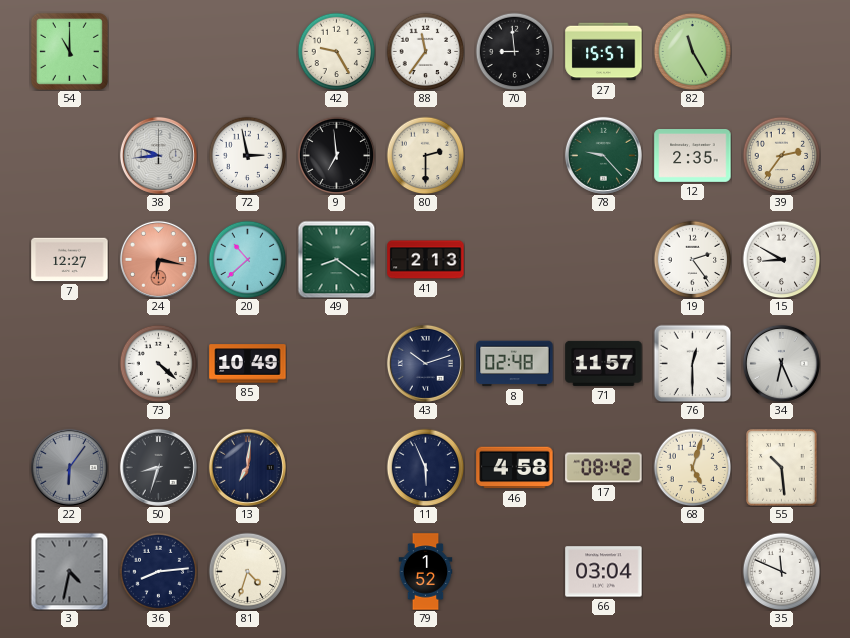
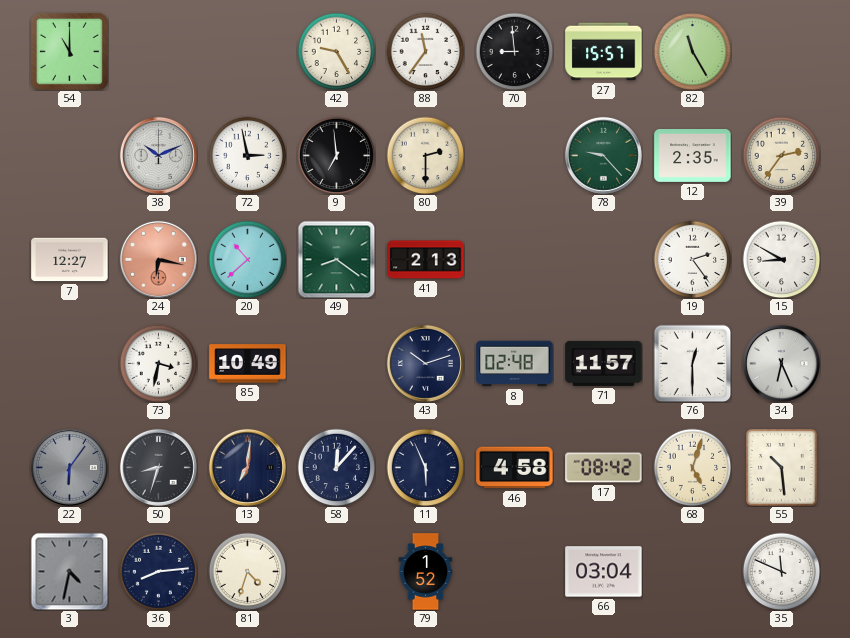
38: 9:44 -> 10:11
73: 4:22 -> 3:32
58: none -> 12:07
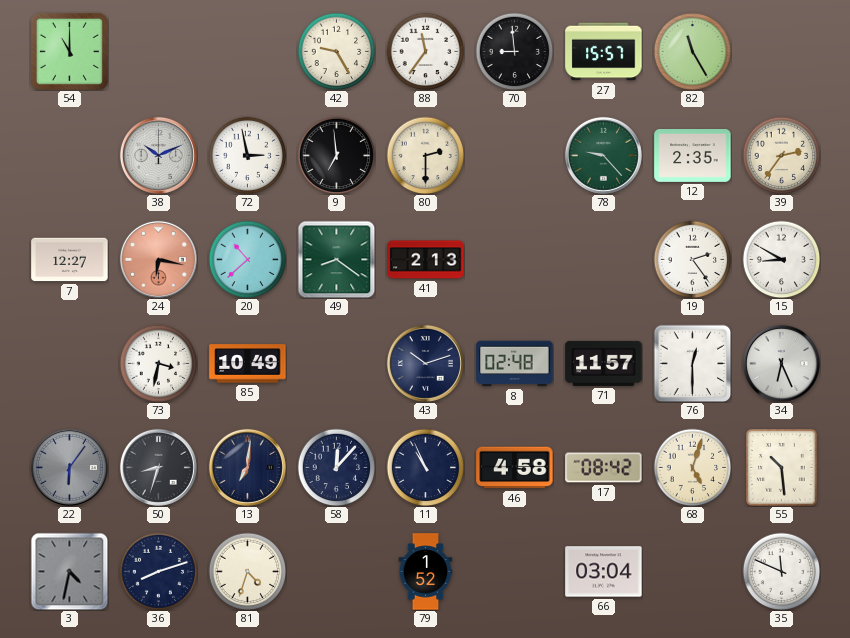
11: 5:56 -> 10:56
36: 8:14 -> 8:12
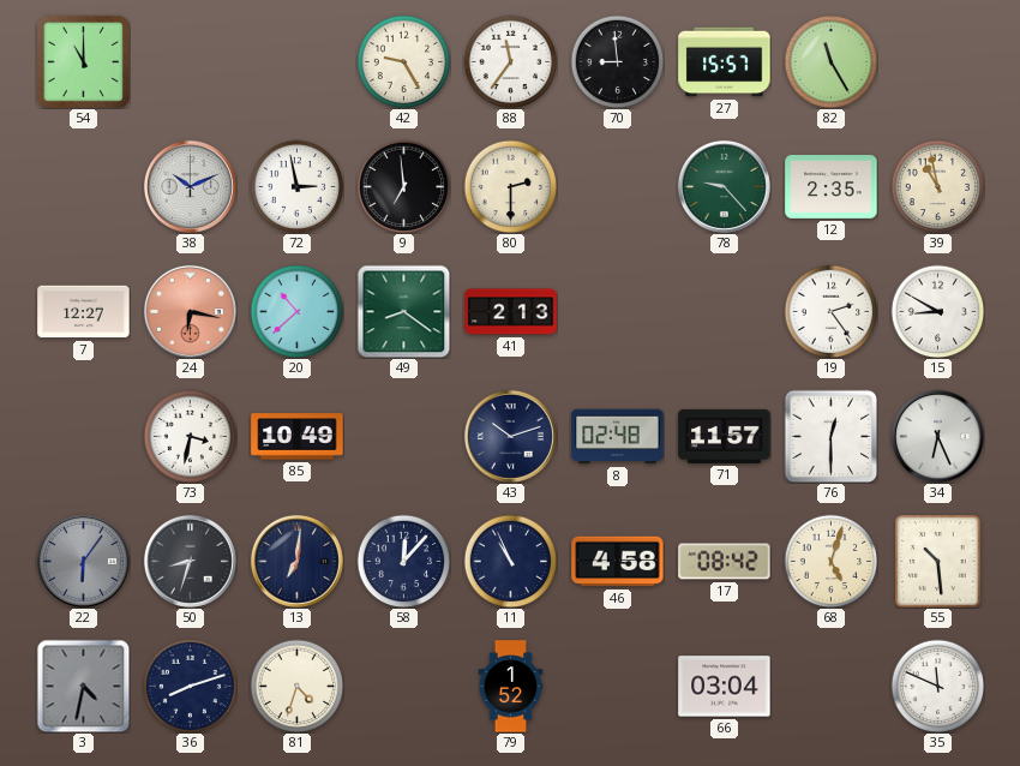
39: 2:36 -> 10:58
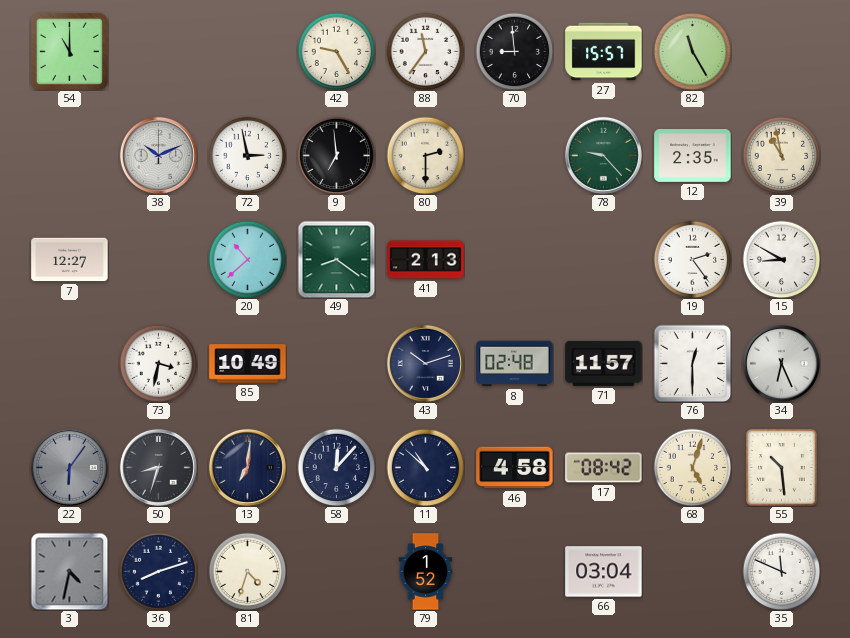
24: 6:17 -> none
11: 10:56 -> 10:52
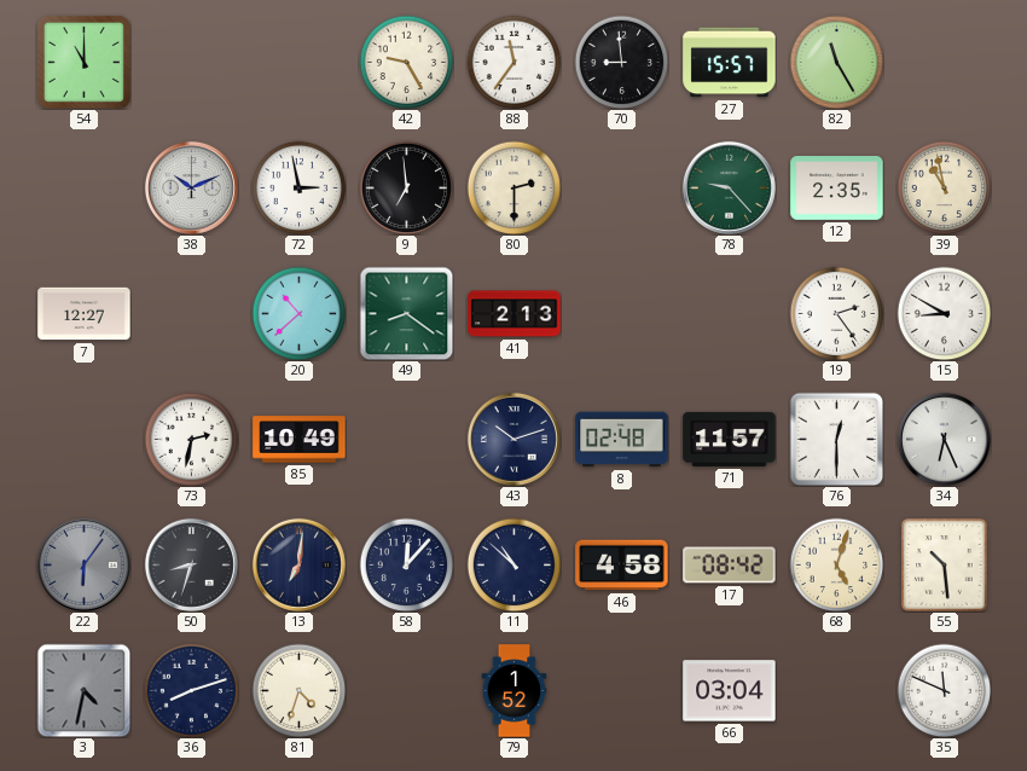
73: 3:32 -> 2:32
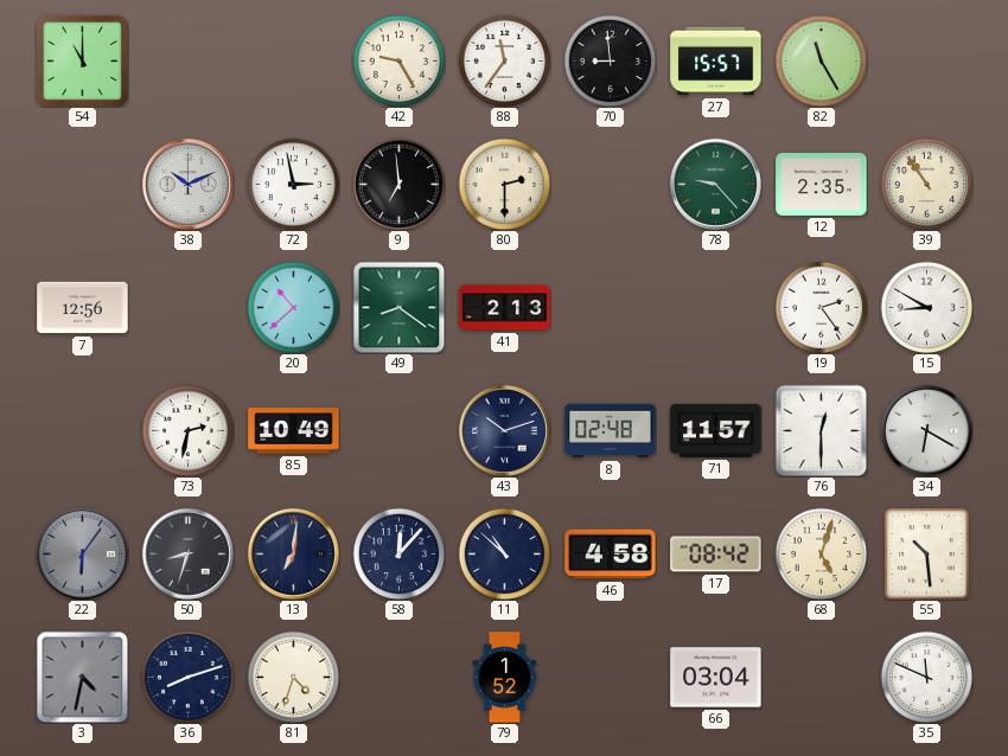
39: 10:58 -> 10:54
7: 12:27 -> 12:56
34: 6:26 -> 6:20
